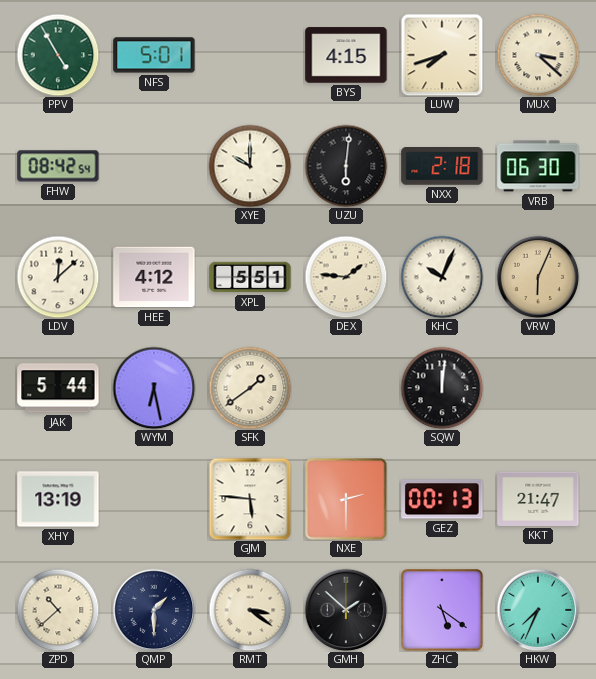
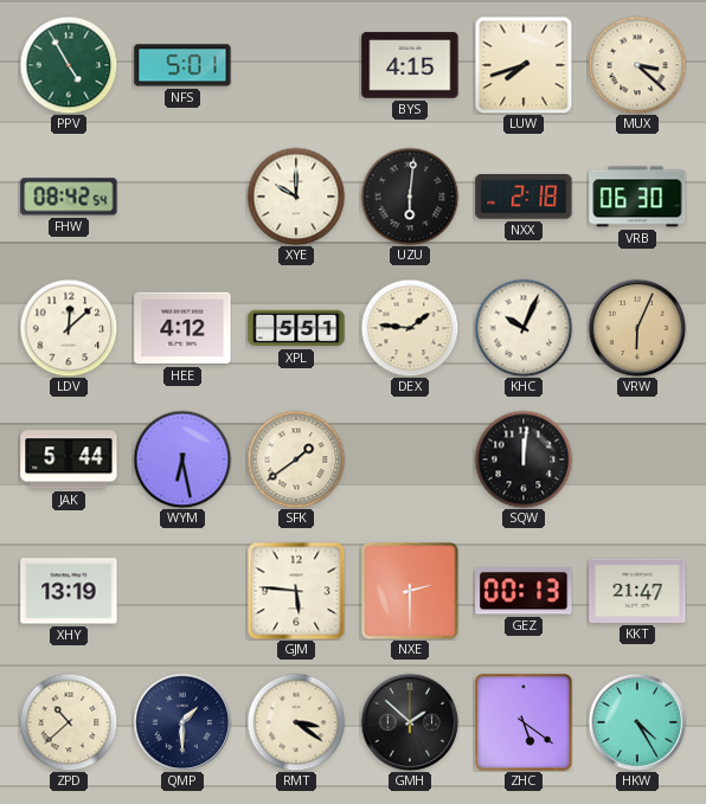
HKW: 7:34 -> 4:25
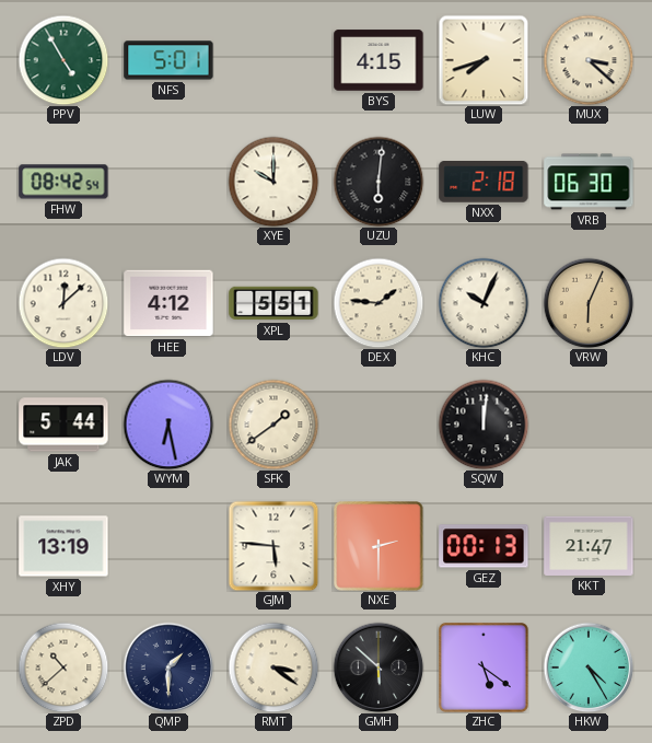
GMH: 1:52 -> 5:52
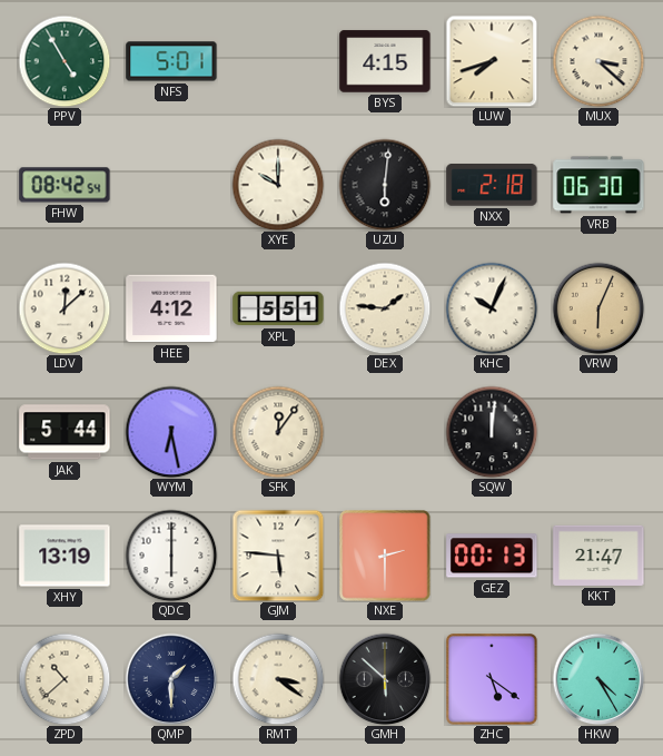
SFK: 1:39 -> 12:06
QDC: none -> 6:00
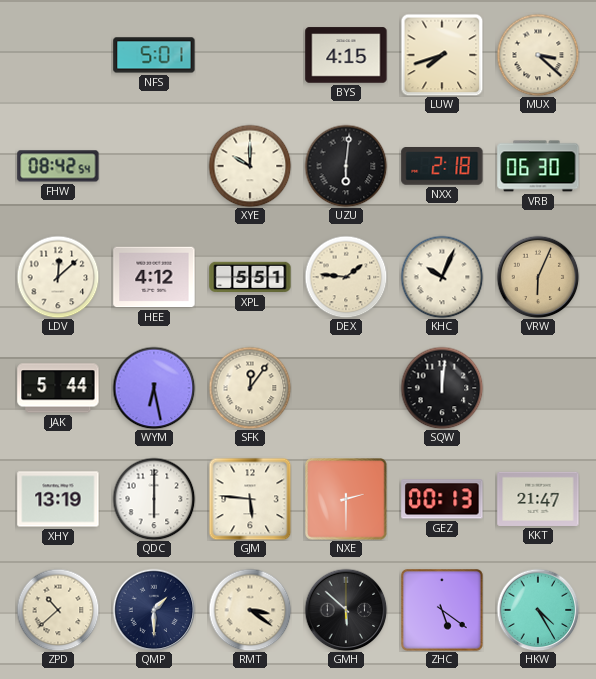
PPV: 4:55 -> none
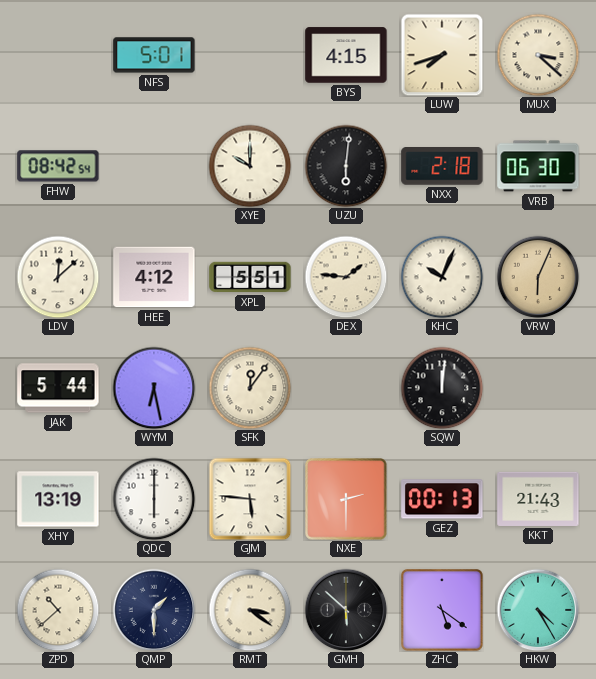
KKT: 21:47 -> 21:43
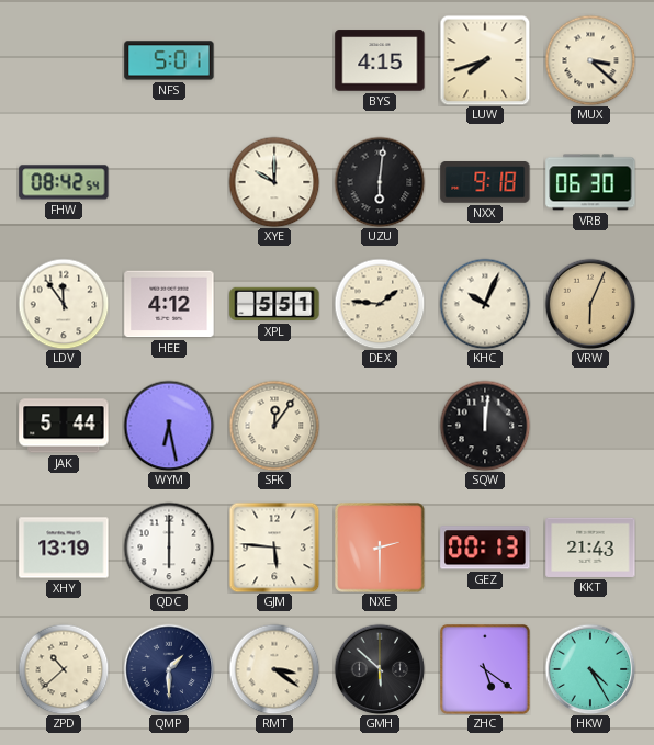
NXX: 2:18 -> 9:18
LDV: 12:08 -> 11:54
